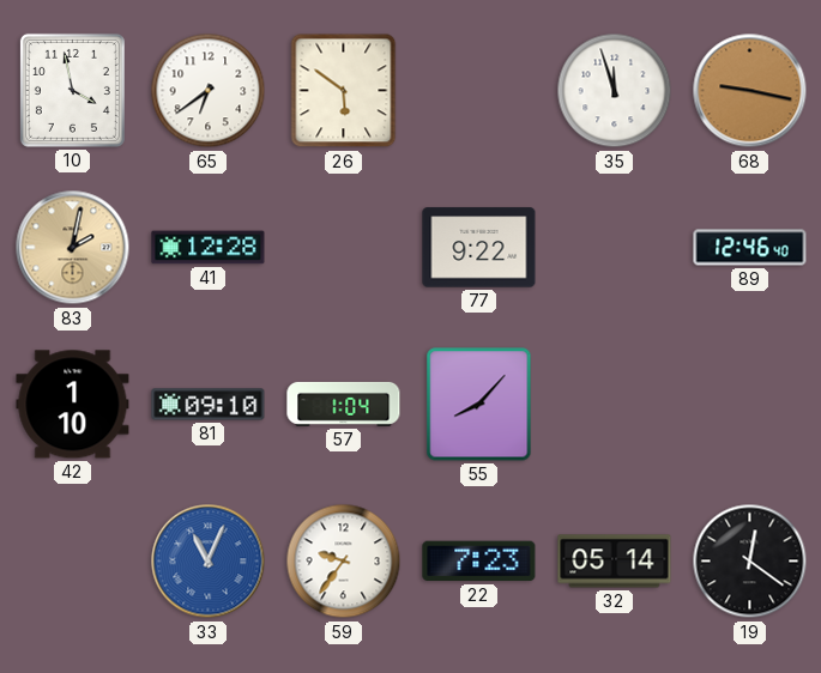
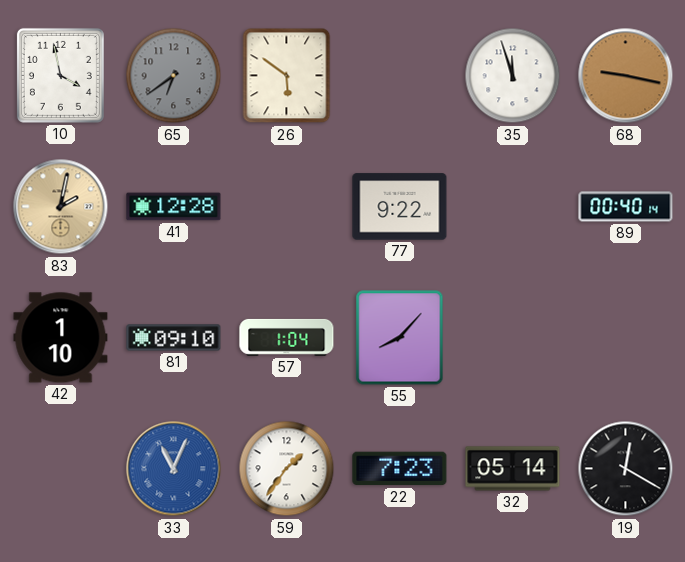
65 dial: white -> grey
89: 12:46 -> 00:40
59: 9:36 -> 1:36
19: 12:21 -> 12:20
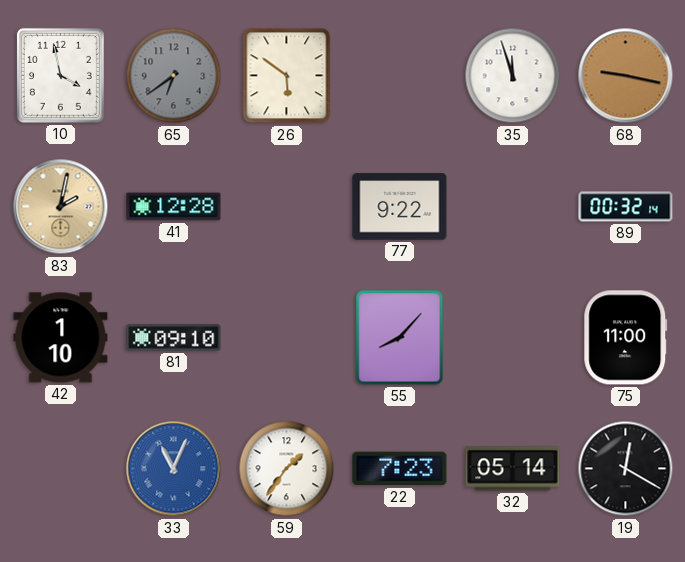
89: 00:40 -> 00:32
57: 1:04 -> none
75: none -> 11:00
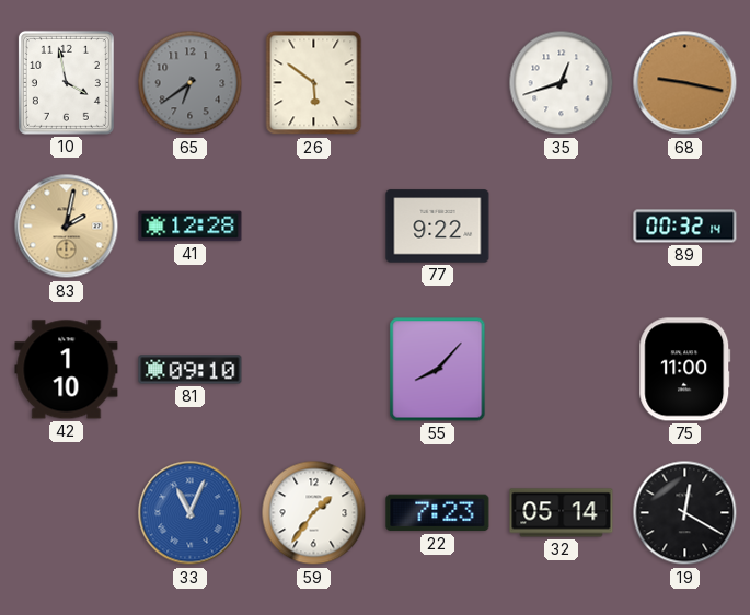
35: 11:57 -> 12:42
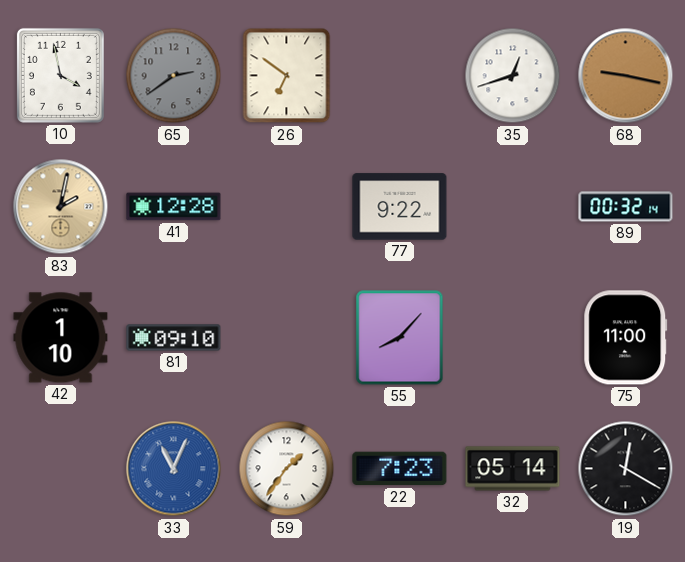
65: 6:39 -> 2:39
26: 5:51 -> 6:51
